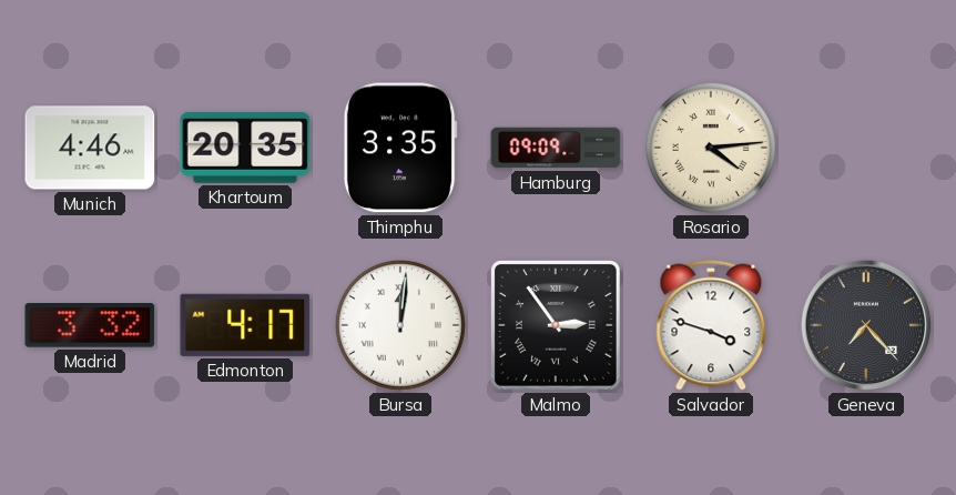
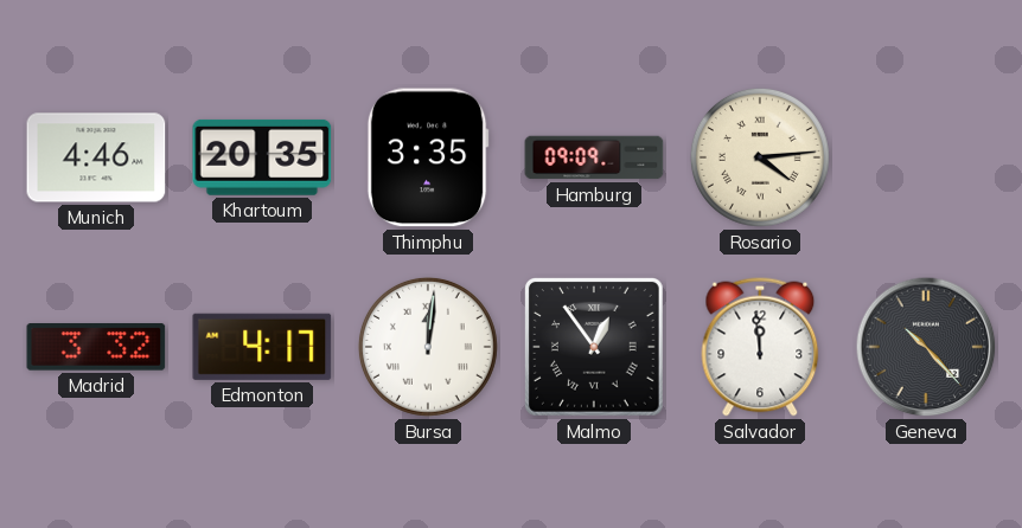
Malmo: 2:54 -> 12:54
Salvador: 3:48 -> 11:59
Geneva: 7:23 -> 10:23
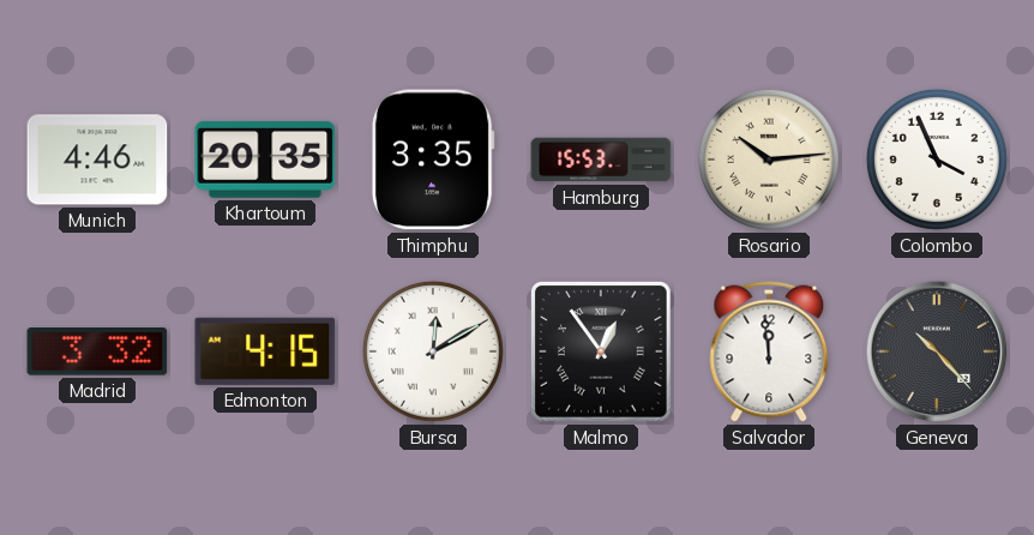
Hamburg: 09:09 -> 15:53
Rosario: 4:14 -> 10:14
Colombo: none -> 3:56
Edmonton: 4:17 -> 4:15
Bursa: 12:01 -> 12:10
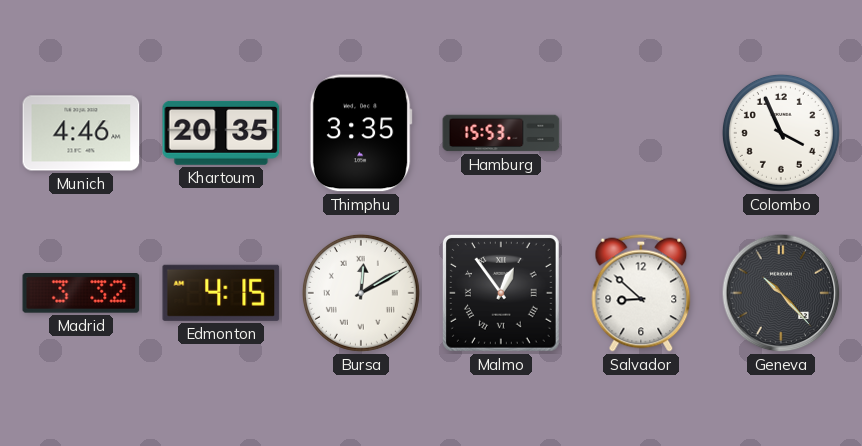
Rosario: 10:14 -> none
Salvador: 11:59 -> 8:52
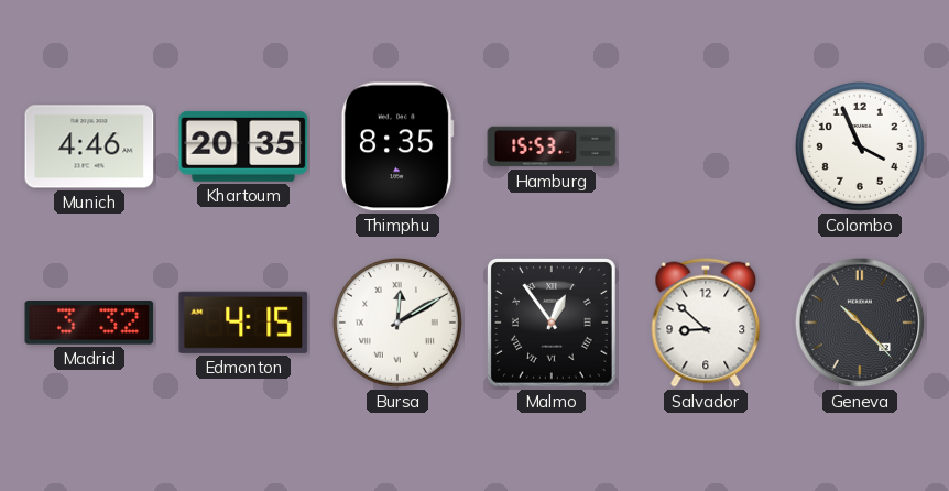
Thimphu: 3:35 -> 8:35
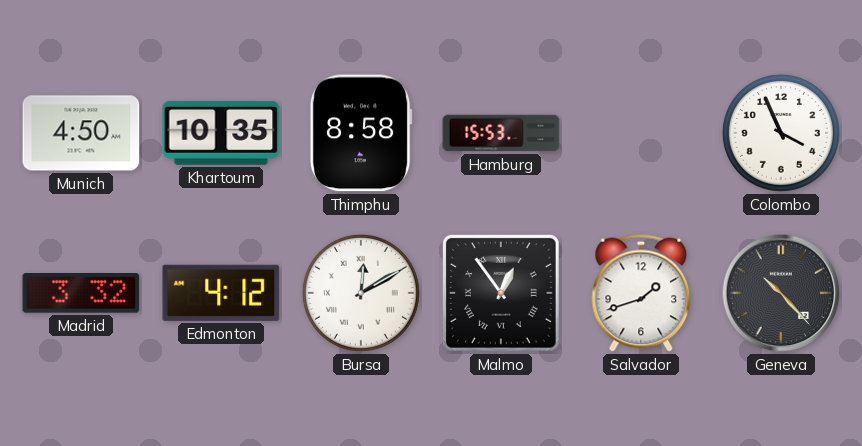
Munich: 4:46 -> 4:50
Khartoum: 20:35 -> 10:35
Thimphu: 8:35 -> 8:58
Edmonton: 4:15 -> 4:12
Salvador: 8:52 -> 1:42
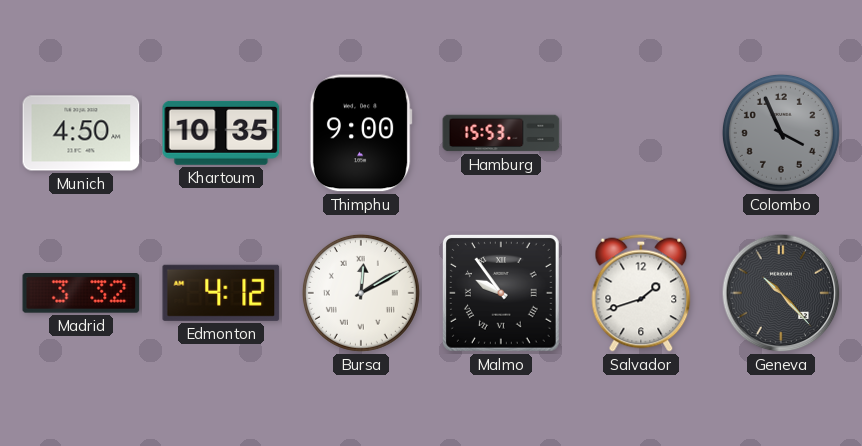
Thimphu: 8:58 -> 9:00
Colombo dial: white -> grey
Malmo: 12:54 -> 9:54
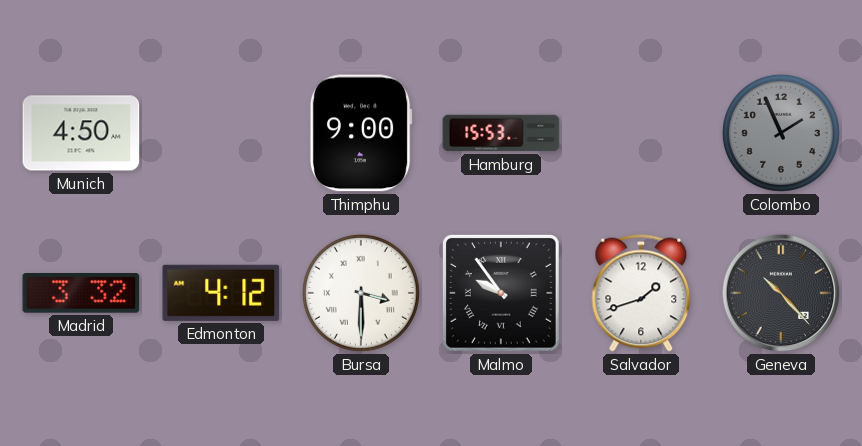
Khartoum: 10:35 -> none
Colombo: 3:56 -> 1:56
Bursa: 12:10 -> 3:30
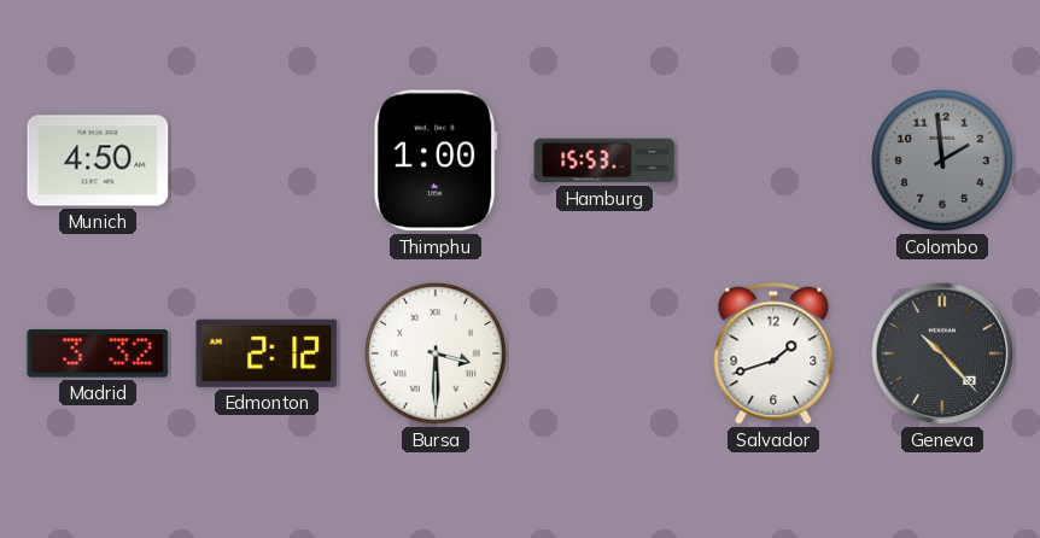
Thimphu: 9:00 -> 1:00
Colombo: 1:56 -> 1:59
Edmonton: 4:12 -> 2:12
Malmo: 9:54 -> none
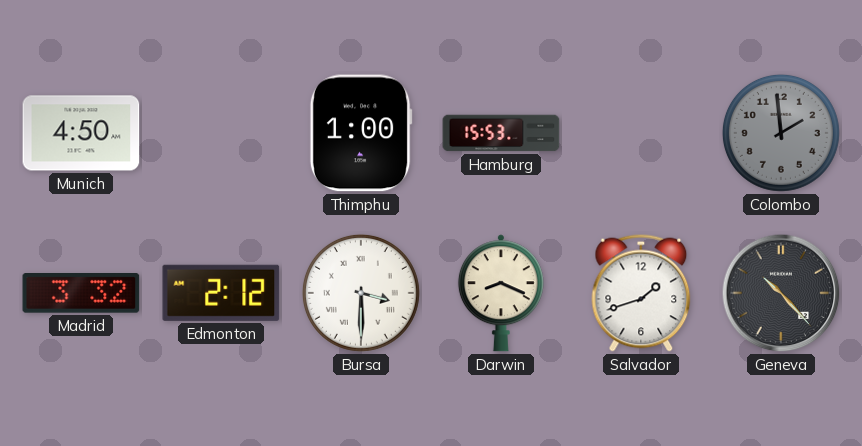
Darwin: none -> 8:19
